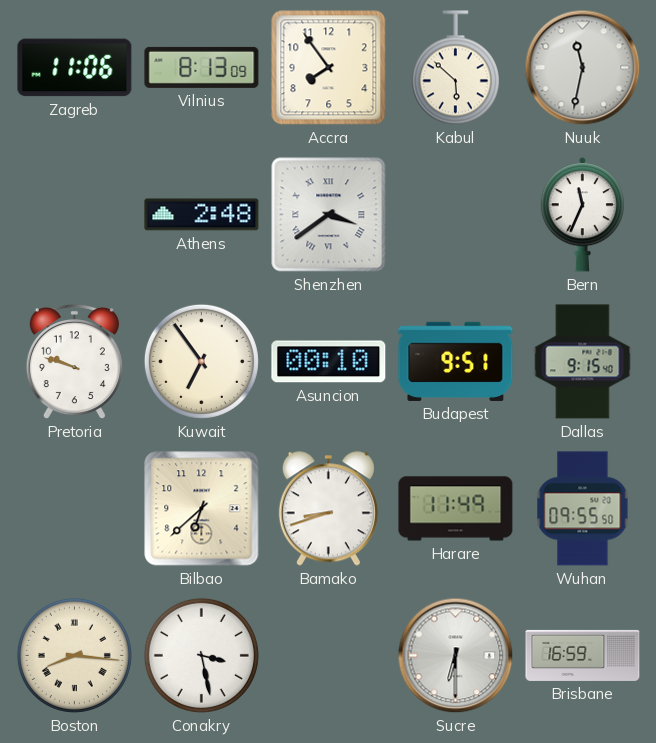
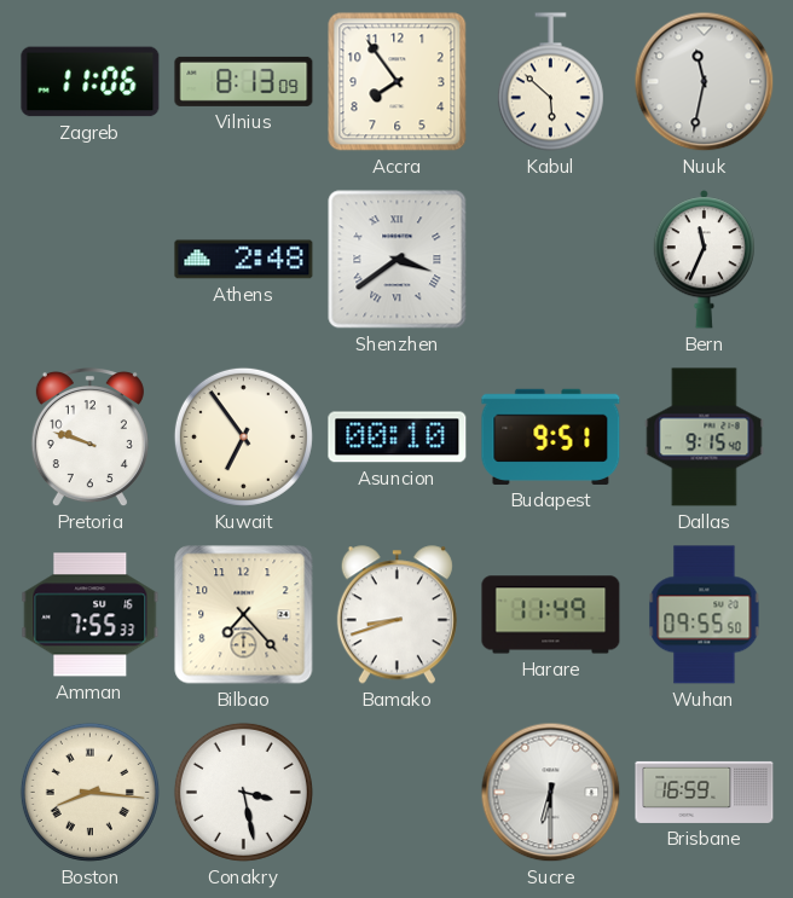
Amman: none -> 7:55
Bilbao: 6:38 -> 7:23
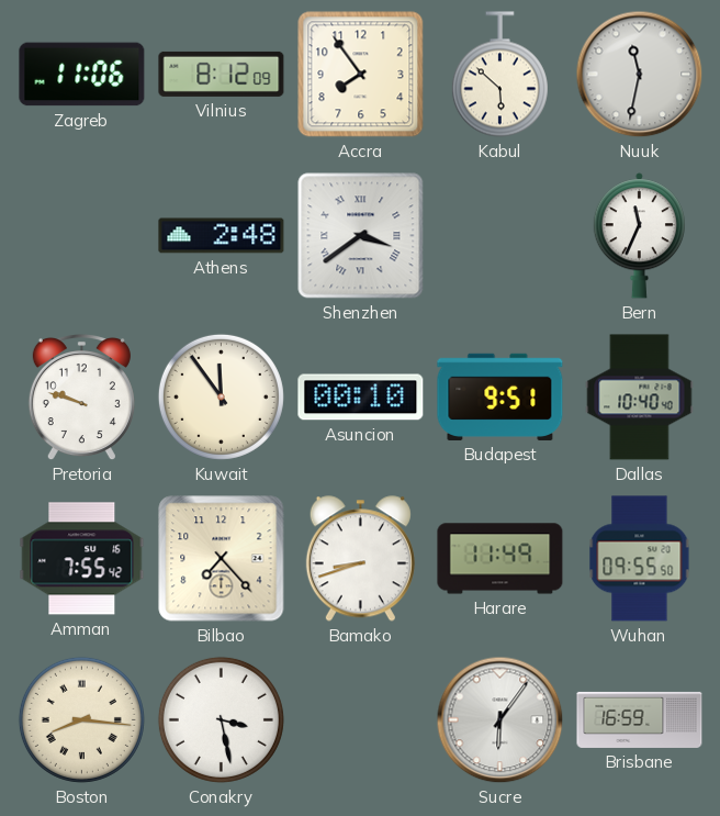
Vilnius: 8:13 -> 8:12
Kuwait: 6:54 -> 11:54
Dallas: 9:15 -> 10:40
Amman: 7:55:33 -> 7:55:42
Sucre: 6:30 -> 6:06
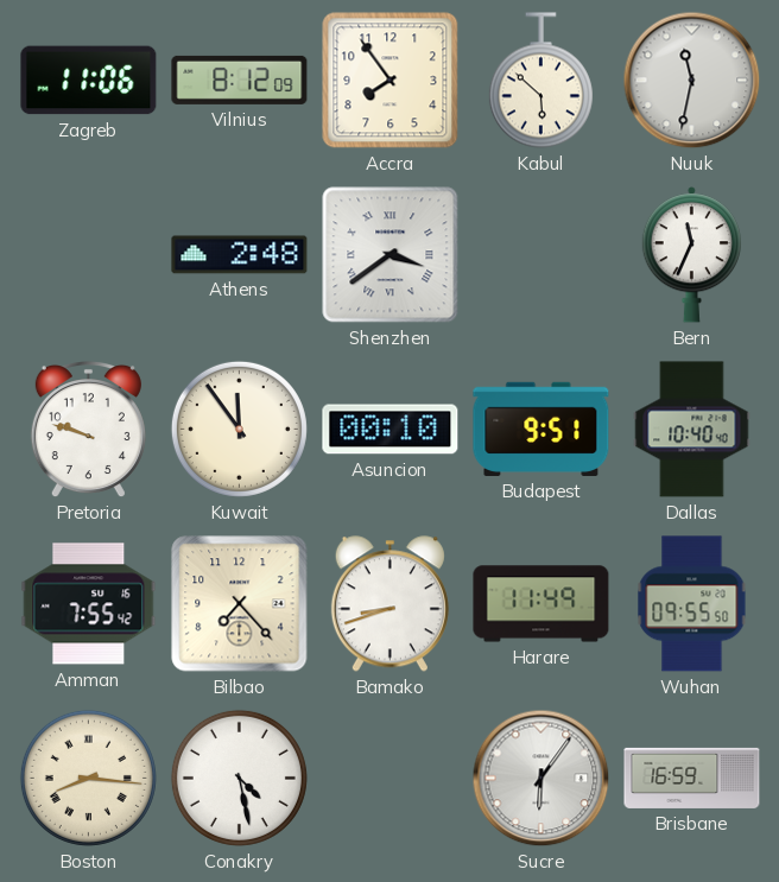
Conakry: 3:28 -> 4:28
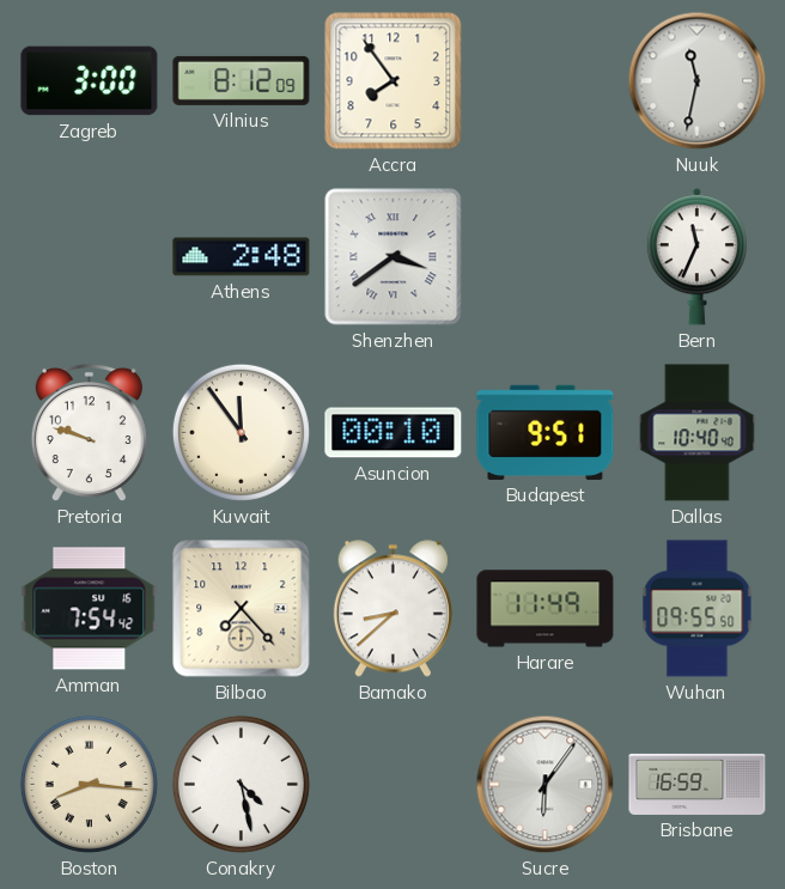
Zagreb: 11:06 -> 3:00
Kabul: 5:52 -> none
Amman: 7:55 -> 7:54
Bamako: 8:42 -> 8:38
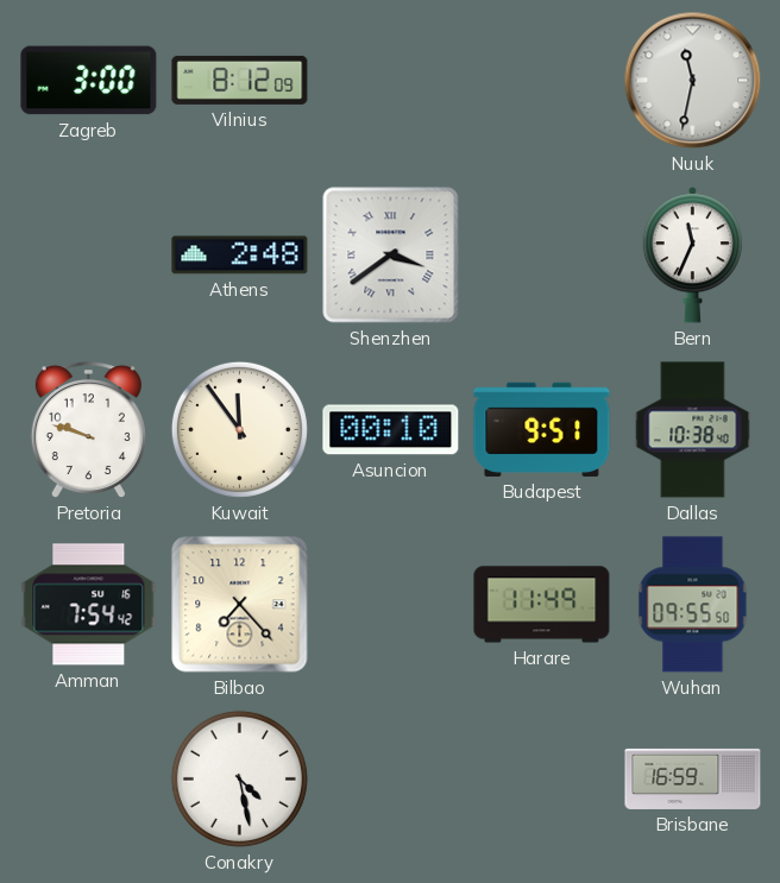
Accra: 7:54 -> none
Dallas: 10:40 -> 10:38
Bamako: 8:38 -> none
Boston: 8:16 -> none
Sucre: 6:06 -> none
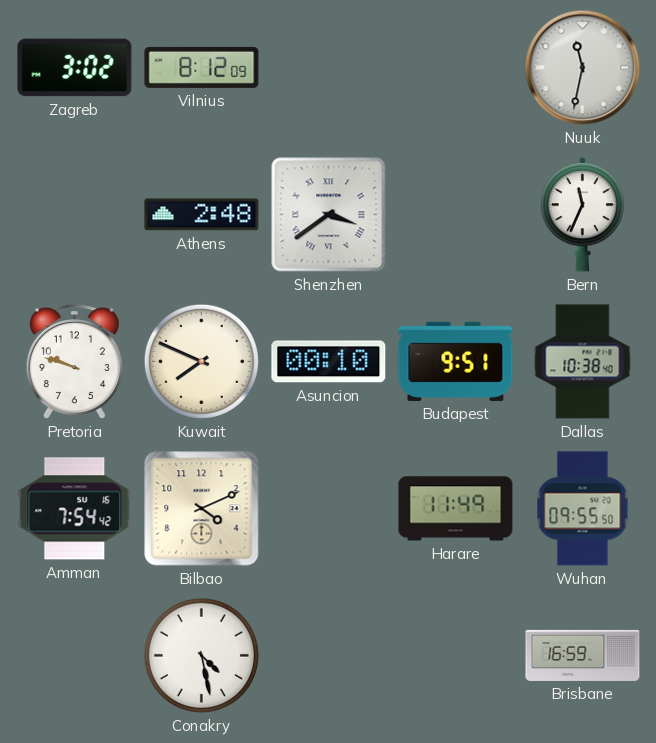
Zagreb: 3:00 -> 3:02
Kuwait: 11:54 -> 7:49
Bilbao: 7:23 -> 4:11
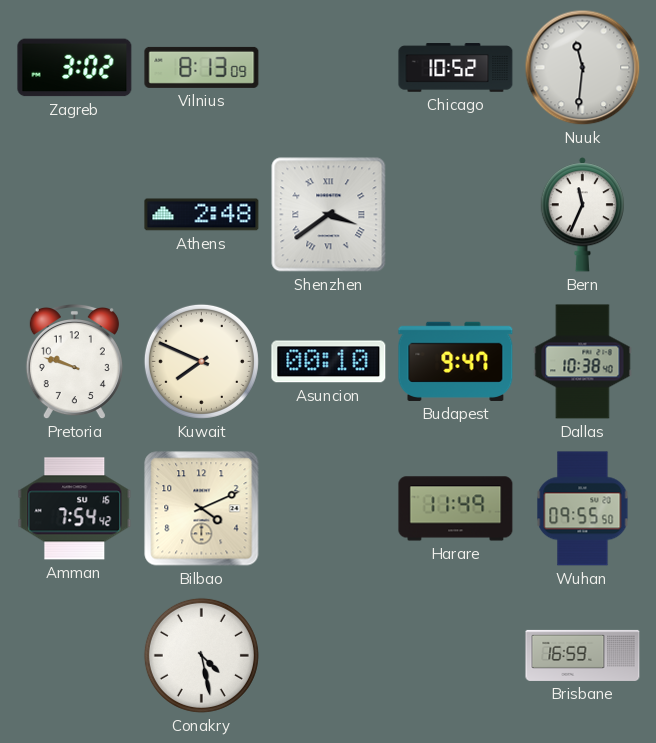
Vilnius: 8:12 -> 8:13
Chicago: none -> 10:52
Nuuk: 11:32 -> 11:31
Budapest: 9:51 -> 9:47
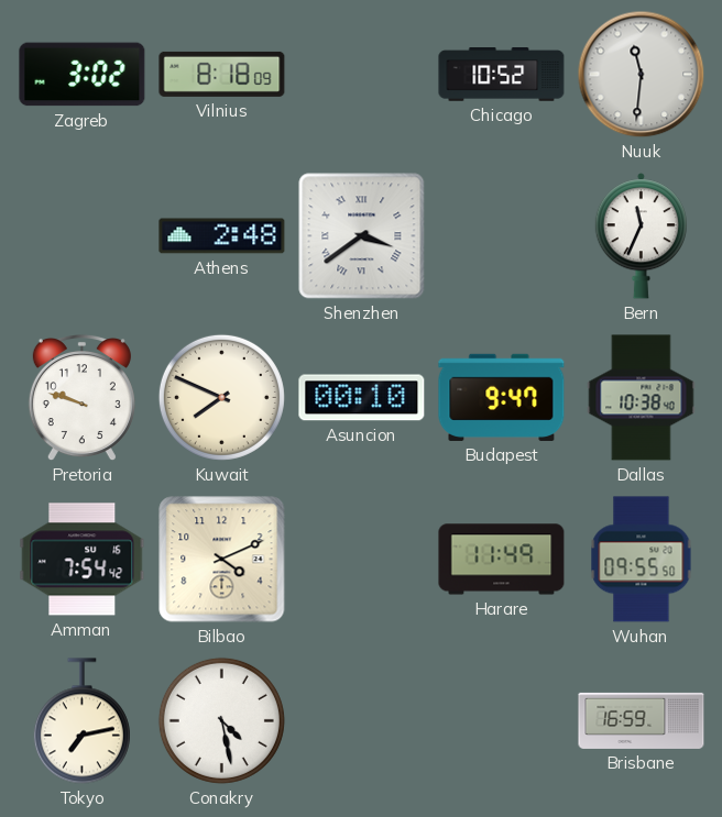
Vilnius: 8:13 -> 8:18
Tokyo: none -> 7:13
